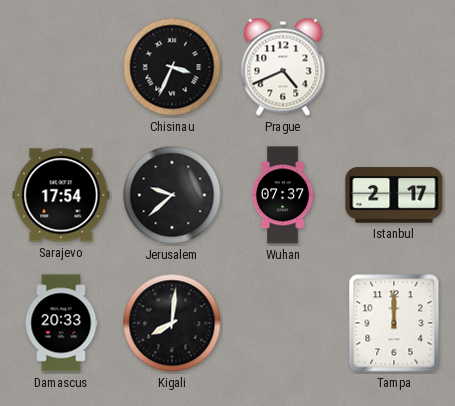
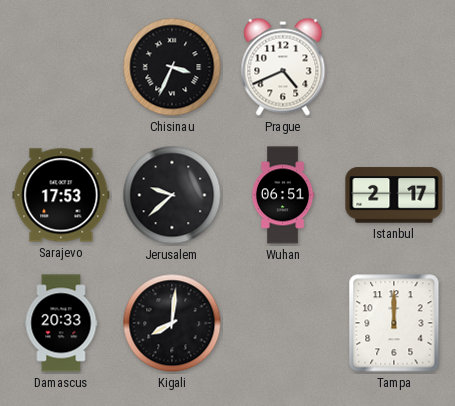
Sarajevo: 17:54 -> 17:53
Wuhan: 07:37 -> 06:51
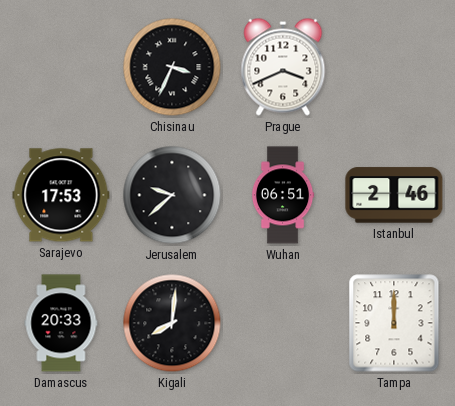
Prague: 4:41 -> 3:41
Istanbul: 2:17 -> 2:46
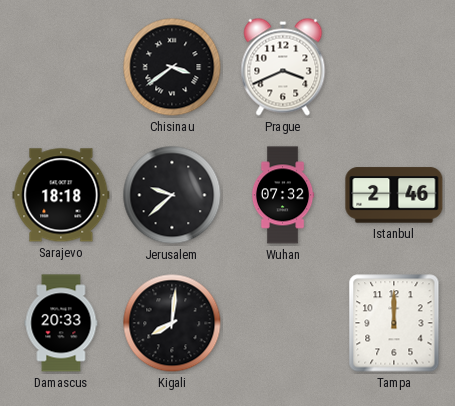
Chisinau: 3:34 -> 3:39
Sarajevo: 17:53 -> 18:18
Wuhan: 06:51 -> 07:32
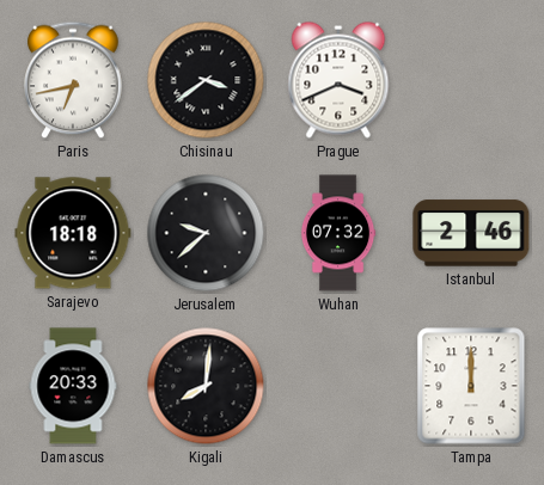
Paris: none -> 6:43
